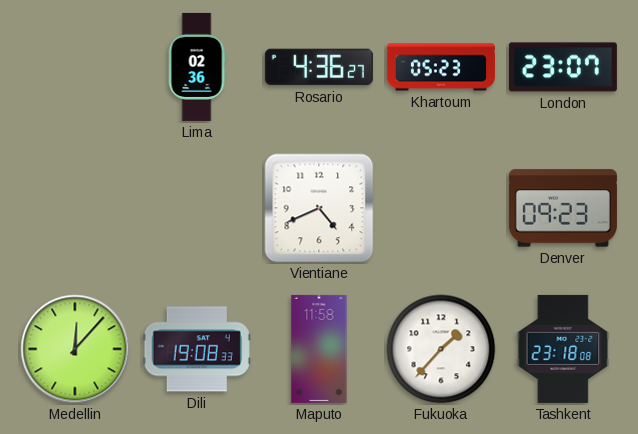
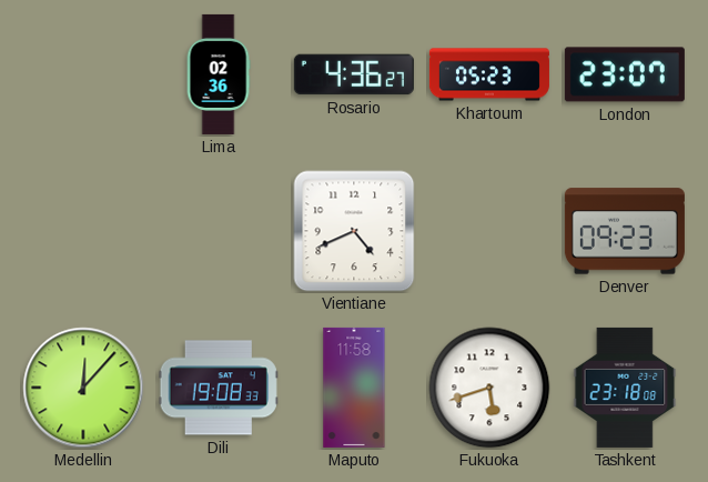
Fukuoka: 1:37 -> 5:42
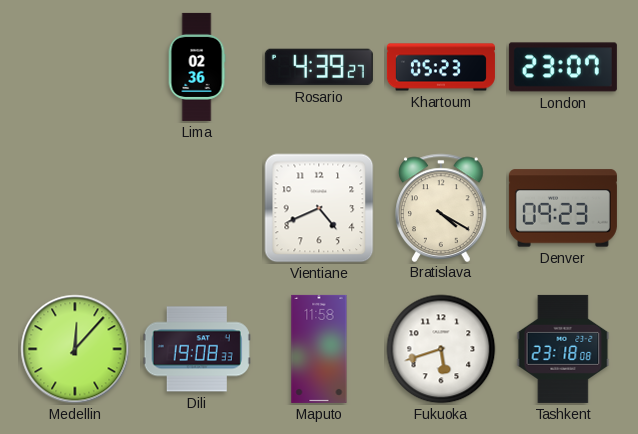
Rosario: 4:36 -> 4:39
Bratislava: none -> 4:20
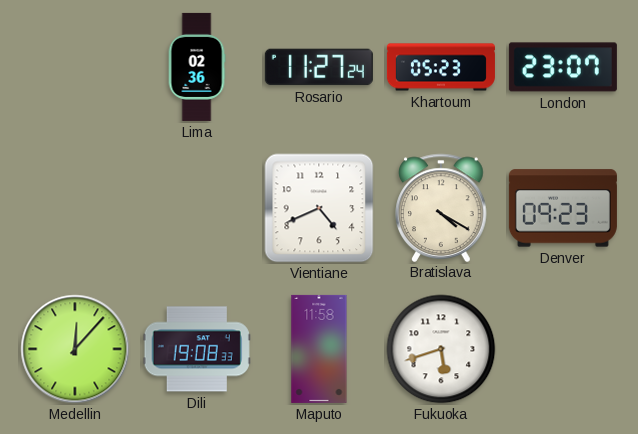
Rosario: 4:39 -> 11:27
Tashkent: 23:18 -> none
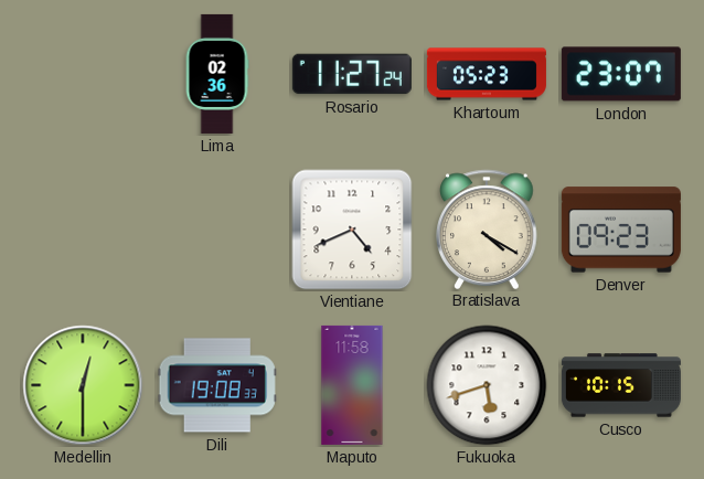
Medellin: 12:07 -> 12:30
Cusco: none -> 10:15
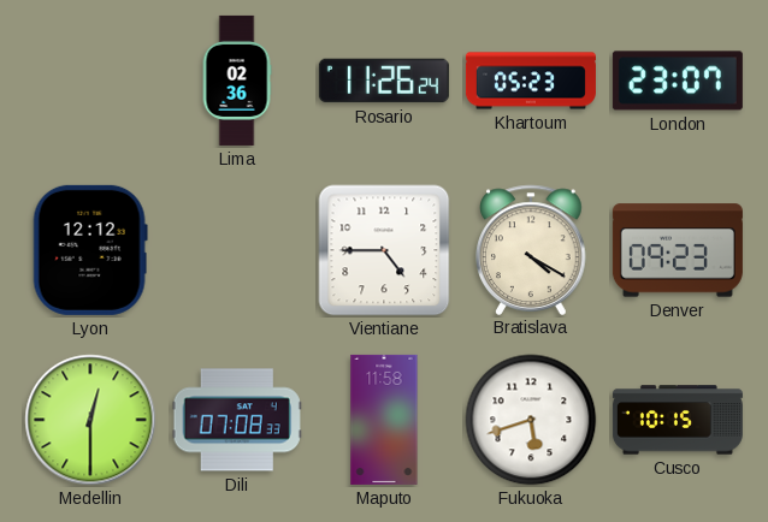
Rosario: 11:27 -> 11:26
Lyon: none -> 12:12
Vientiane: 4:41 -> 4:45
Dili: 19:08 -> 07:08
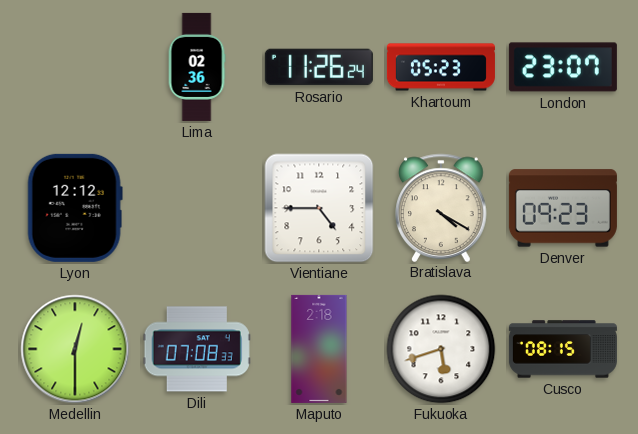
Maputo: 11:58 -> 2:18
Cusco: 10:15 -> 08:15
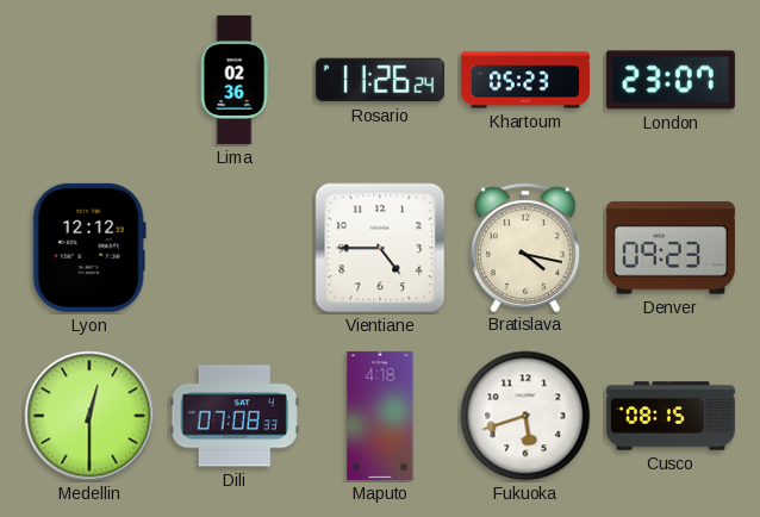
Bratislava: 4:20 -> 4:17
Maputo: 2:18 -> 4:18
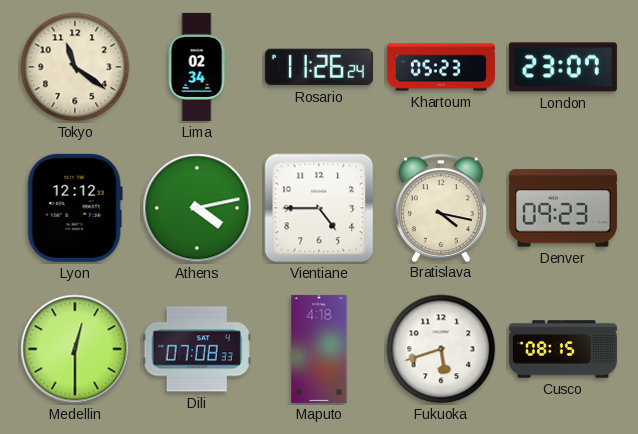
Tokyo: none -> 11:21
Lima: 02:36 -> 02:34
Athens: none -> 4:13
